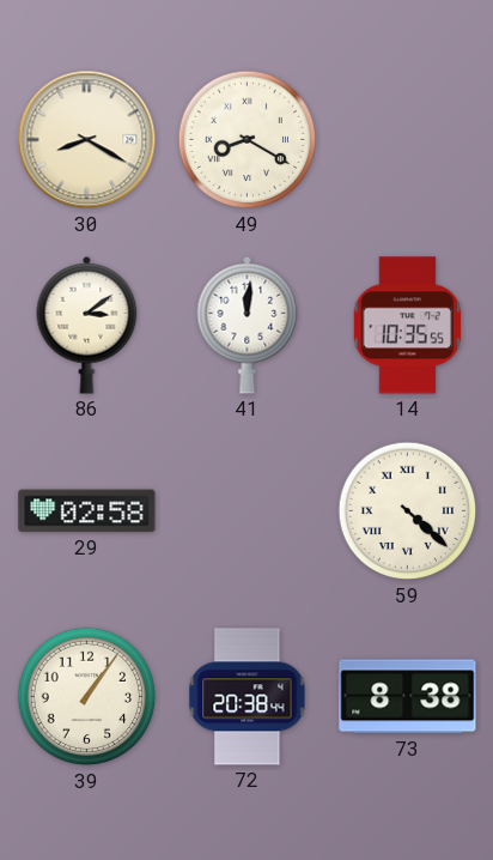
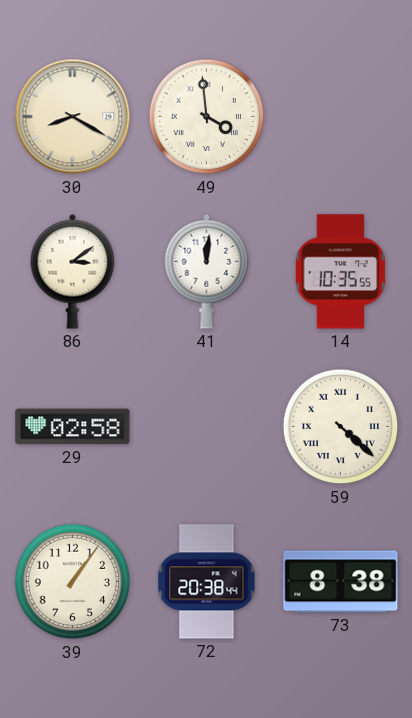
49: 8:20 -> 3:59
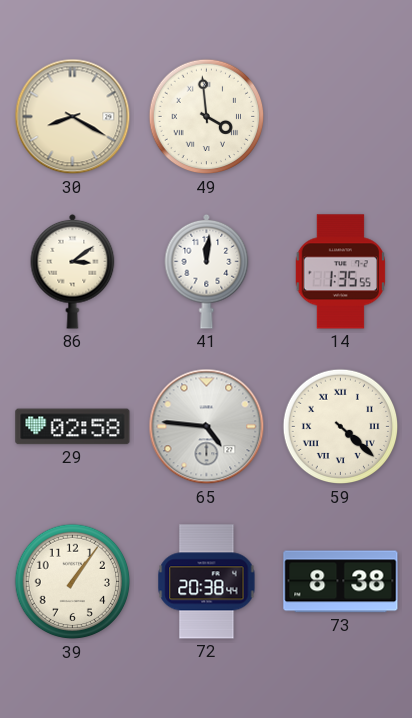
14: 10:35 -> 1:35
65: none -> 4:46
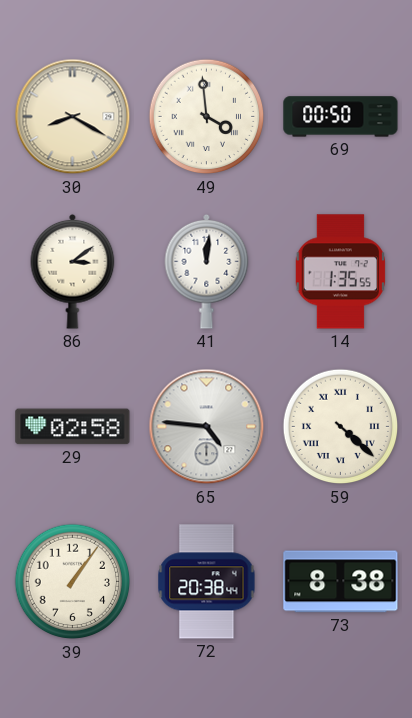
69: none -> 00:50
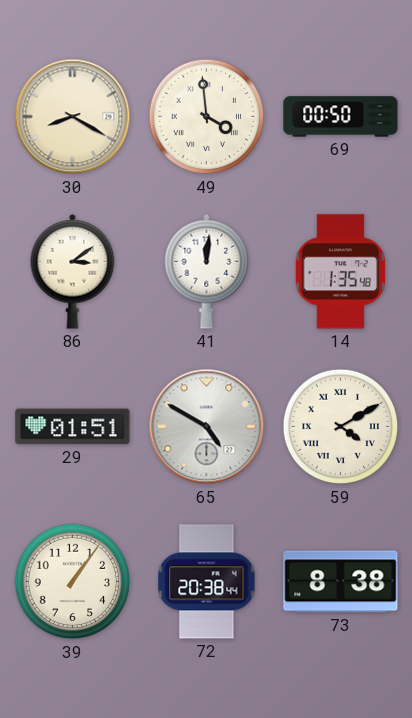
14: 1:35:55 -> 1:35:48
29: 02:58 -> 01:51
65: 4:46 -> 4:50
59: 4:22 -> 4:10
